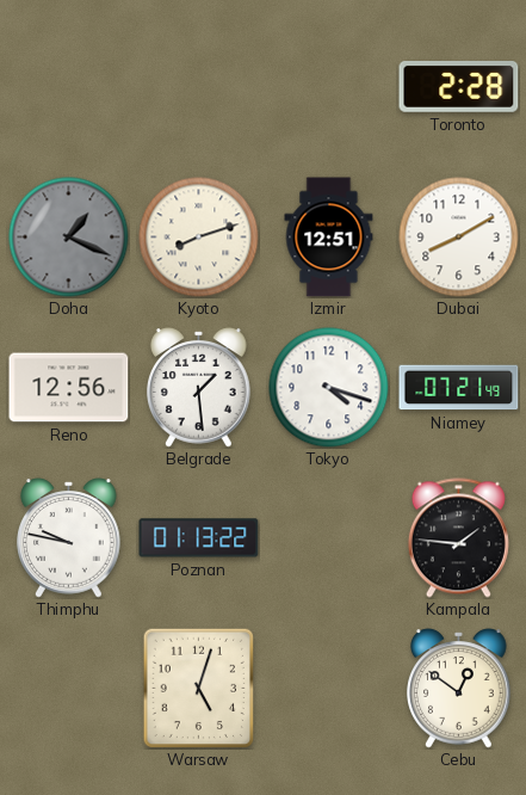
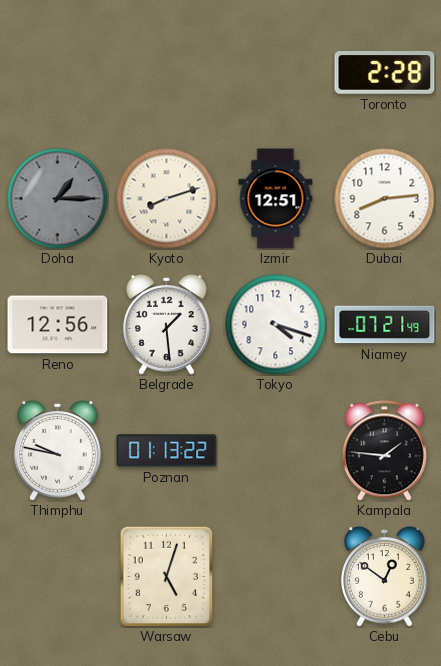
Doha: 1:19 -> 1:15
Dubai: 8:10 -> 8:14
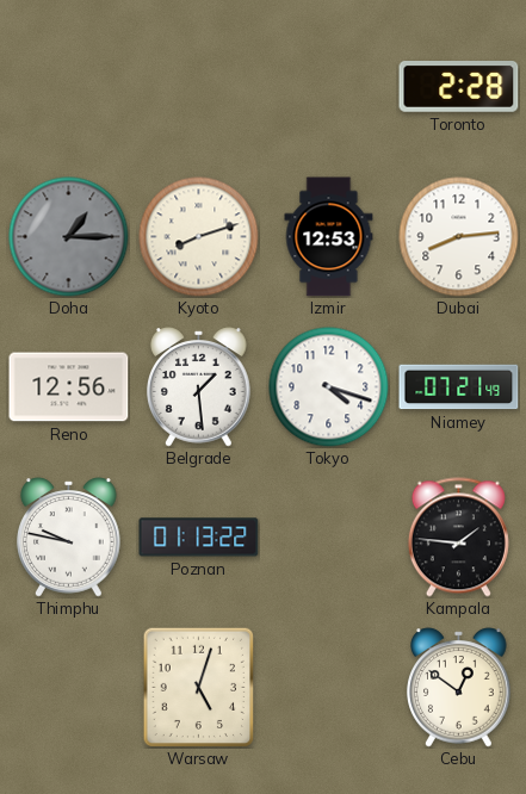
Izmir: 12:51 -> 12:53
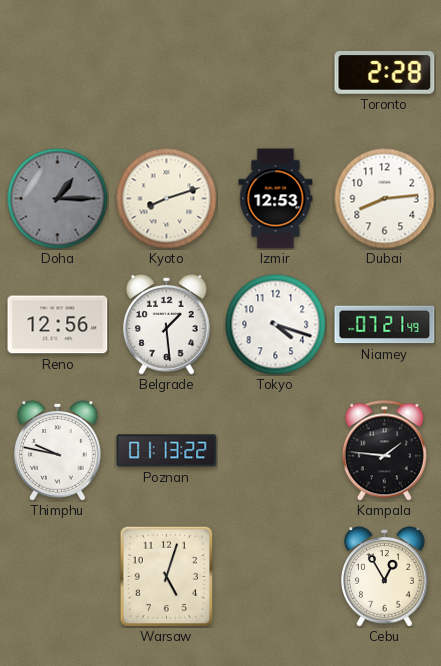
Cebu: 12:51 -> 12:55
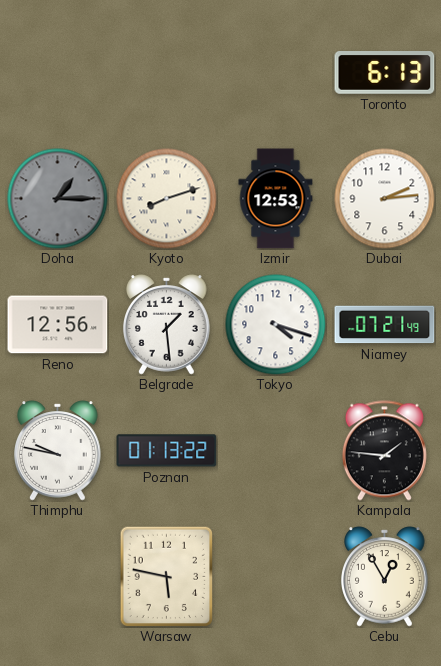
Toronto: 2:28 -> 6:13
Dubai: 8:14 -> 2:14
Warsaw: 5:03 -> 5:47
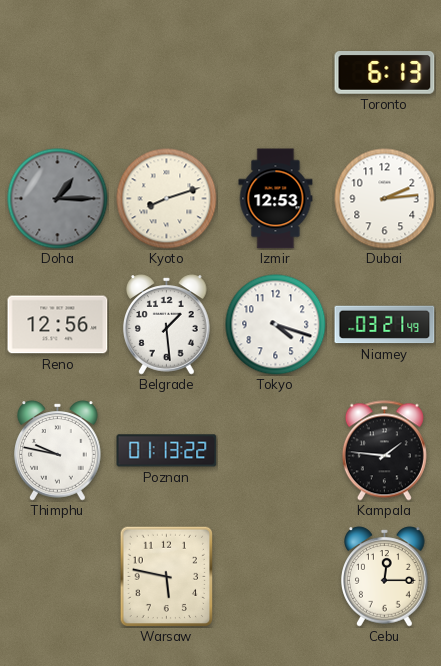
Niamey: 07:21 -> 03:21
Cebu: 12:55 -> 12:15
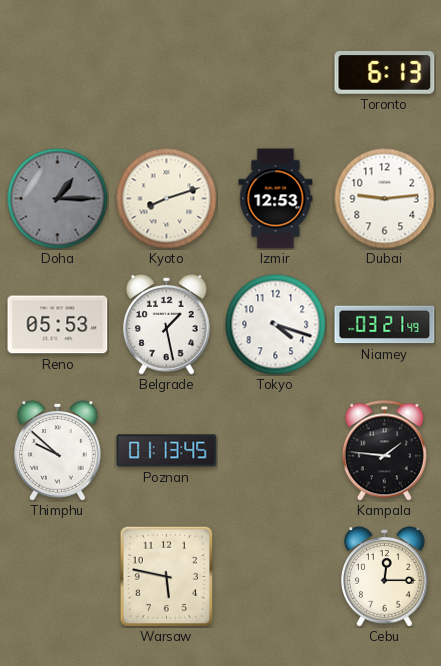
Dubai: 2:14 -> 9:14
Reno: 12:56 -> 05:53
Belgrade: 1:29 -> 1:28
Thimphu: 9:47 -> 9:52
Poznan: 01:13:22 -> 01:13:45
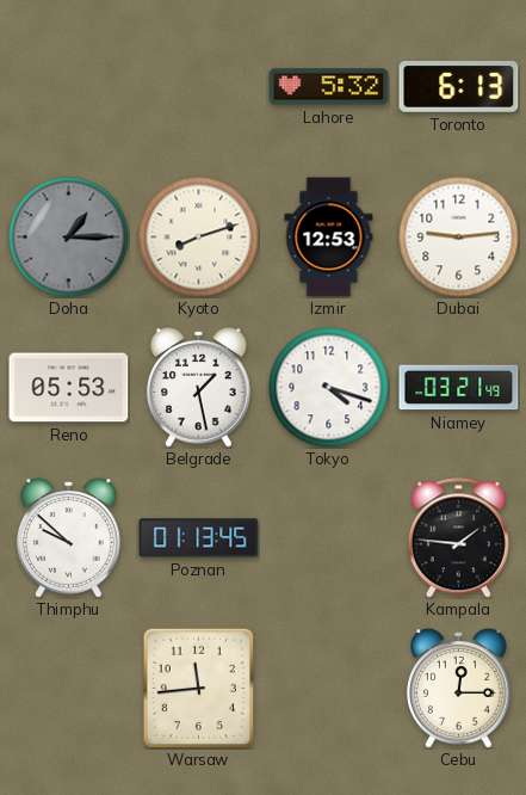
Lahore: none -> 5:32
Warsaw: 5:47 -> 11:44
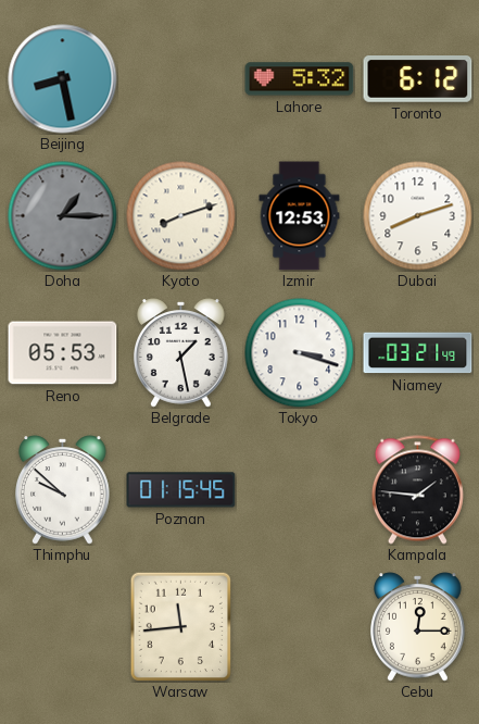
Beijing: none -> 8:28
Toronto: 6:13 -> 6:12
Dubai: 9:14 -> 8:12
Tokyo: 4:18 -> 3:18
Poznan: 01:13 -> 01:15
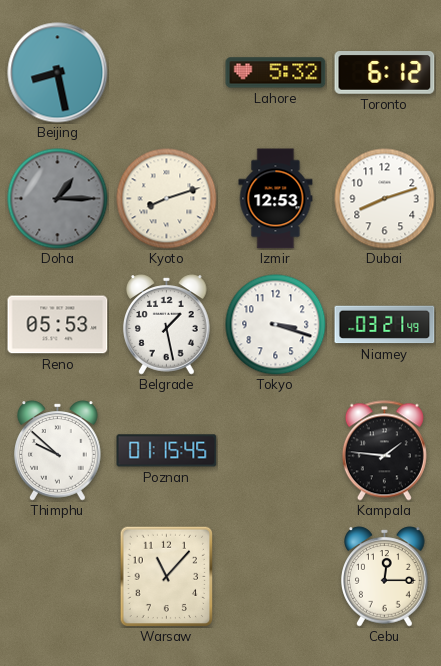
Warsaw: 11:44 -> 11:07
